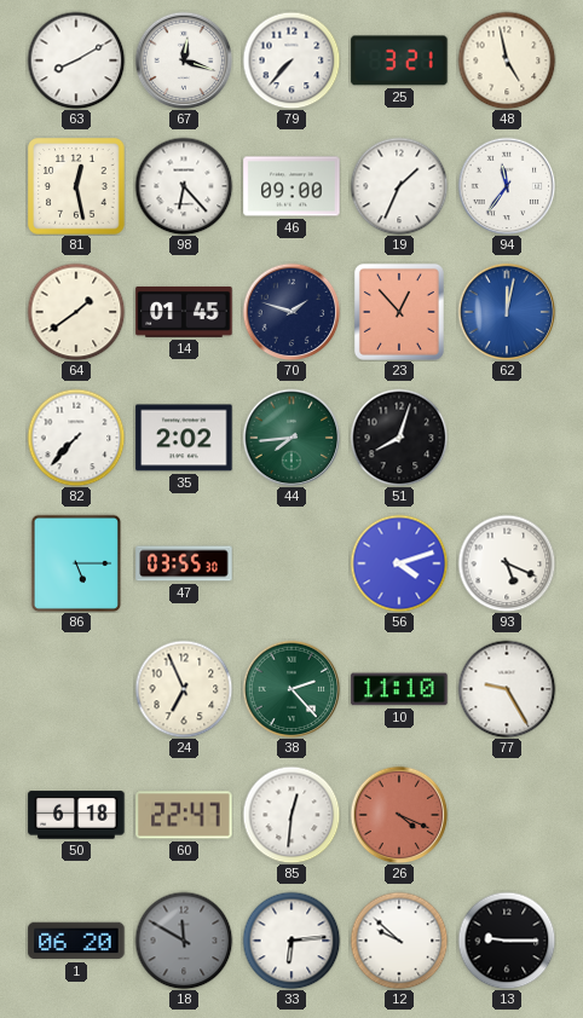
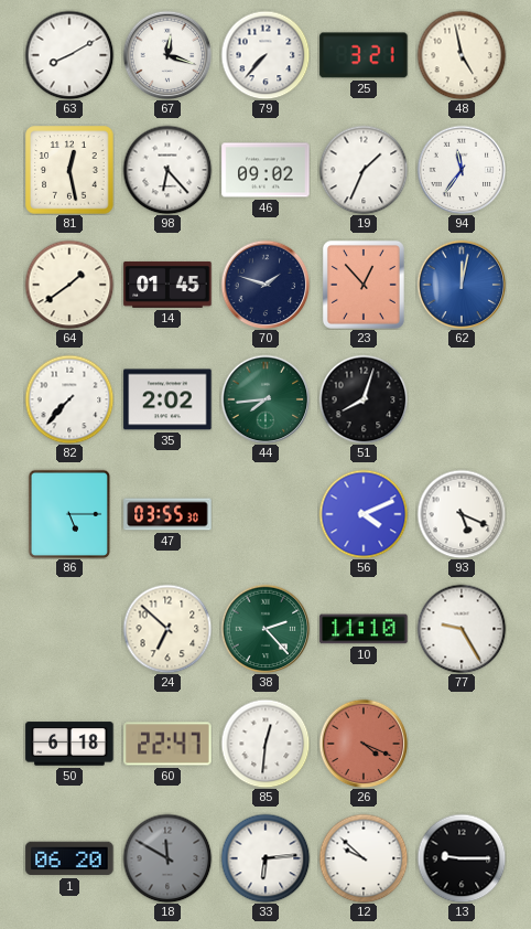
46: 09:00 -> 09:02
56: 4:12 -> 4:11
24: 6:56 -> 6:52
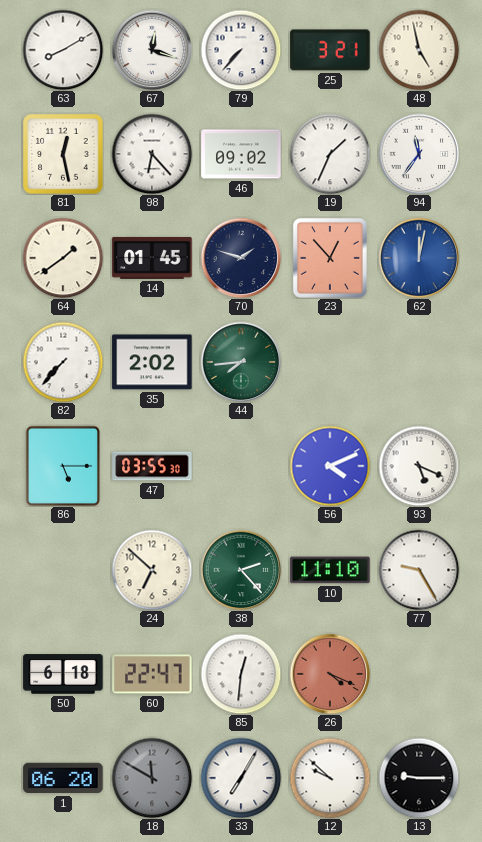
51: 8:03 -> none
33: 6:14 -> 7:05
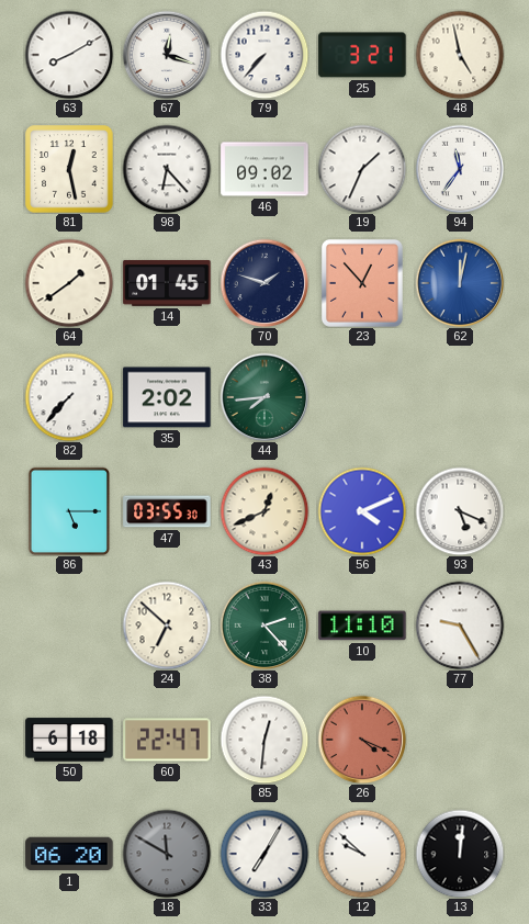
43: none -> 12:41
13: 9:15 -> 12:01
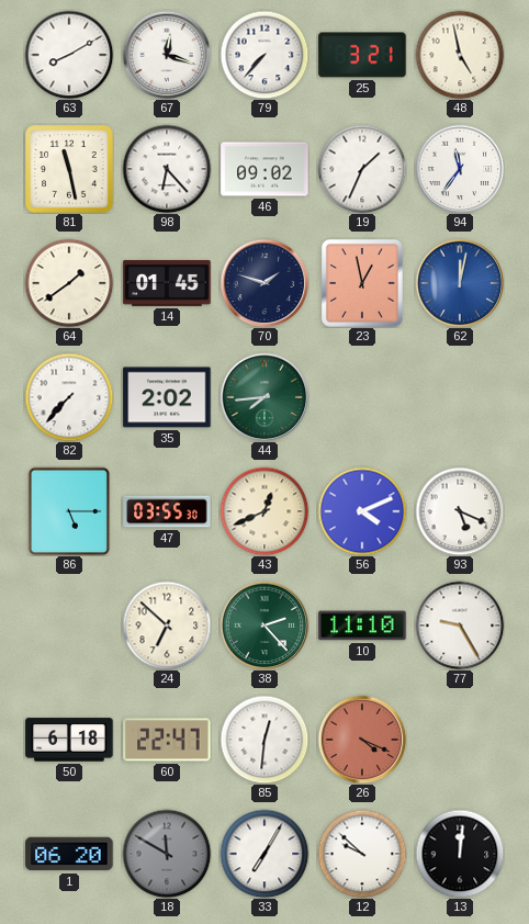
81: 12:28 -> 11:28
23: 12:53 -> 12:58
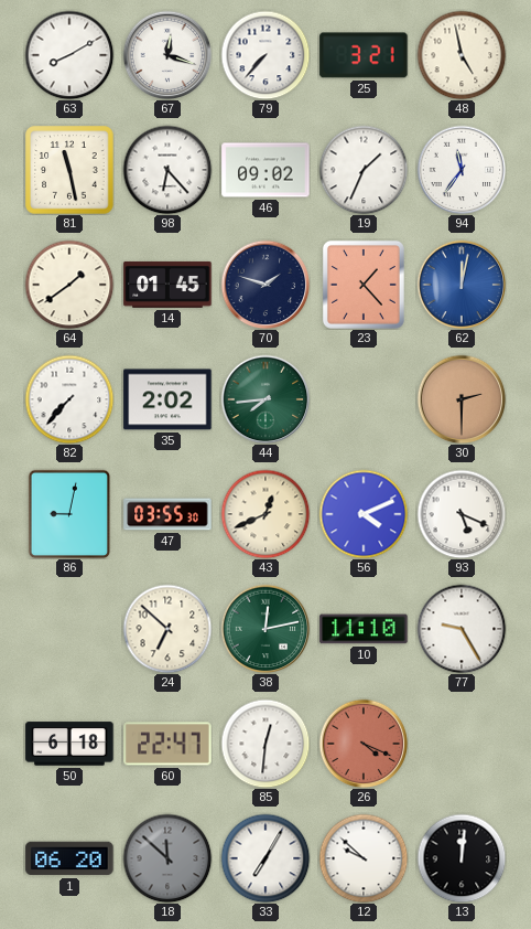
23: 12:58 -> 1:23
30: none -> 2:30
86: 5:15 -> 9:02
38: 2:23 -> 12:13
18: 11:50 -> 11:52
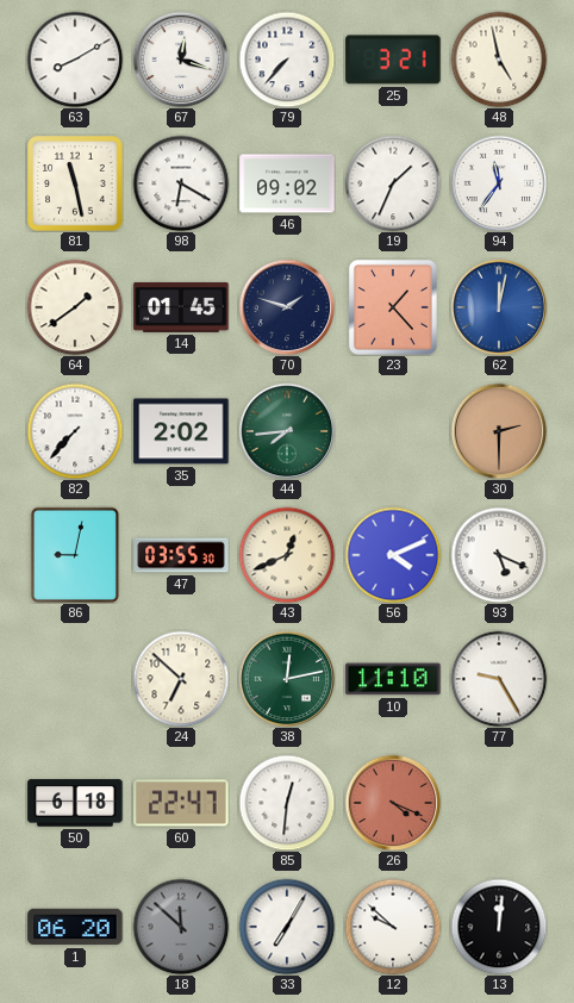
98: 6:23 -> 6:20
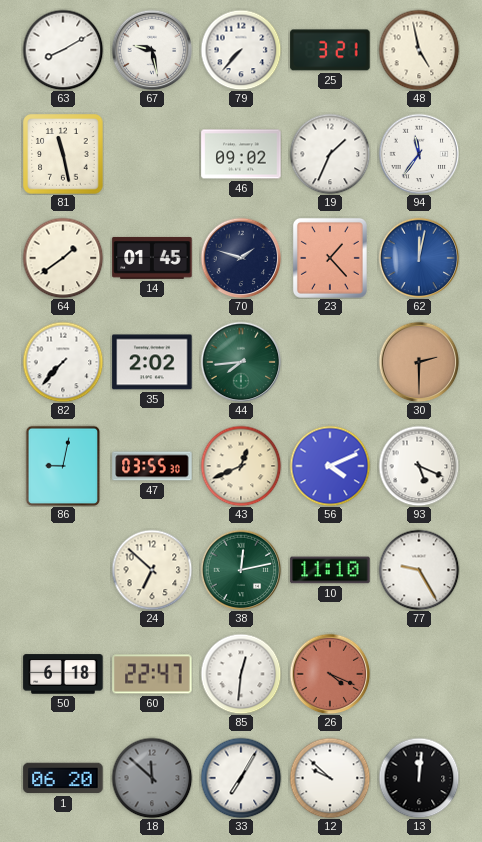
67: 12:18 -> 9:28
98: 6:20 -> none
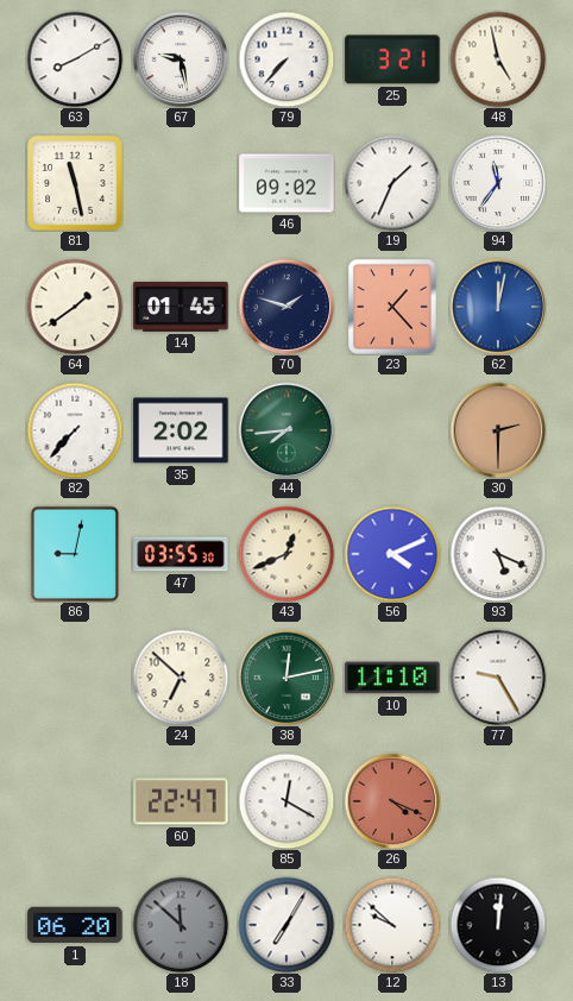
50: 6:18 -> none
85: 12:31 -> 12:20
